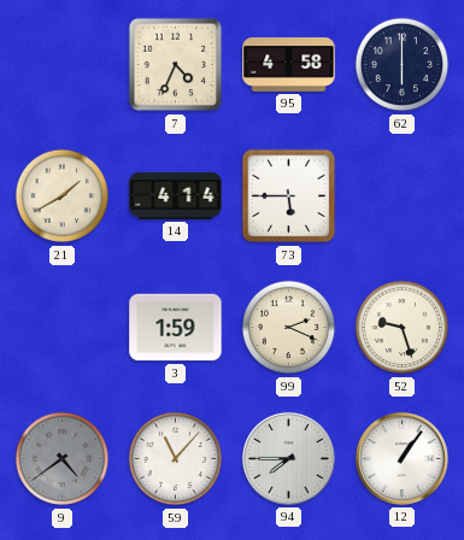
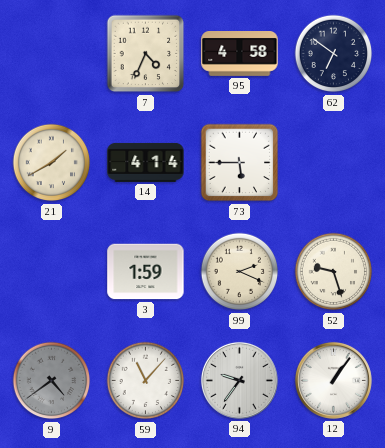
62: 6:00 -> 6:51
94: 7:45 -> 9:36
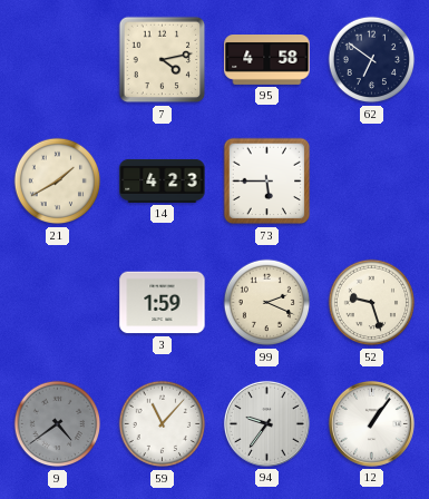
7: 4:34 -> 4:13
14: 4:14 -> 4:23
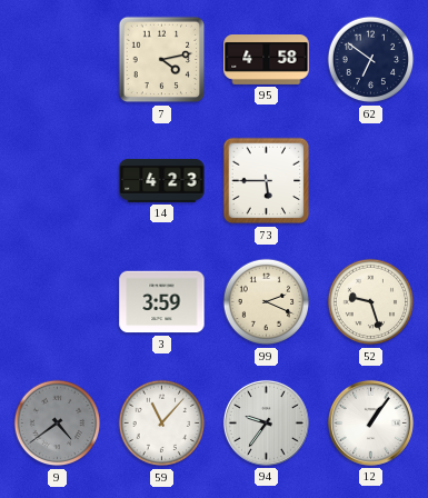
21: 1:40 -> none
3: 1:59 -> 3:59
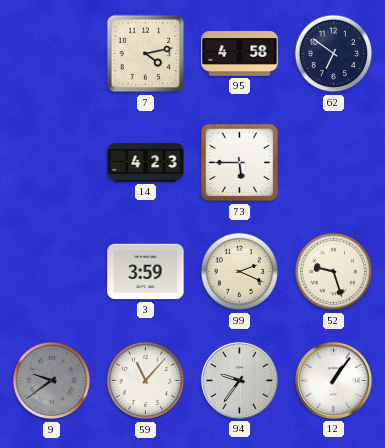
9: 4:39 -> 9:39
